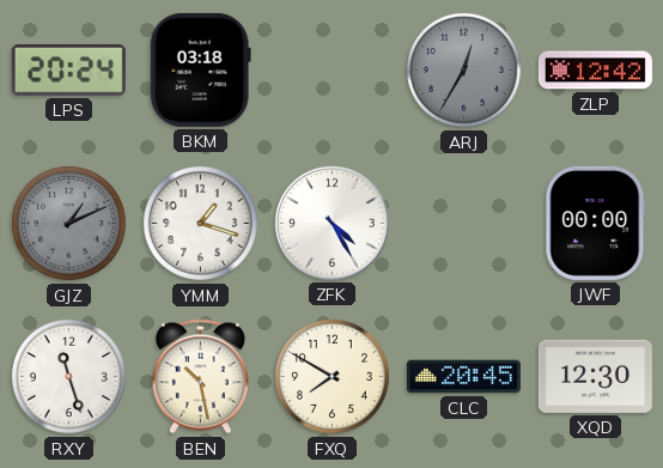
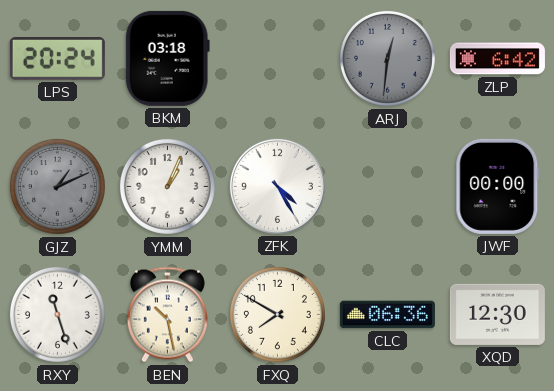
ARJ: 12:35 -> 12:31
ZLP: 12:42 -> 6:42
YMM: 1:18 -> 1:04
CLC: 20:45 -> 06:36
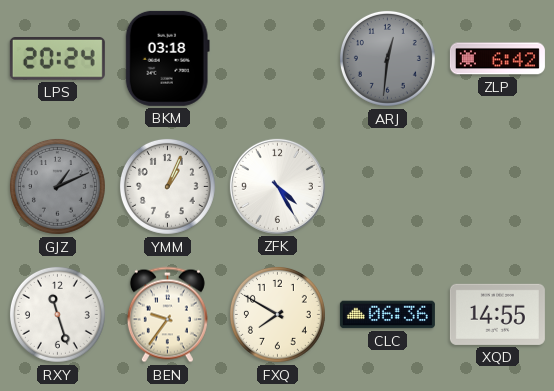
JWF: 00:00 -> none
BEN: 10:28 -> 9:36
XQD: 12:30 -> 14:55
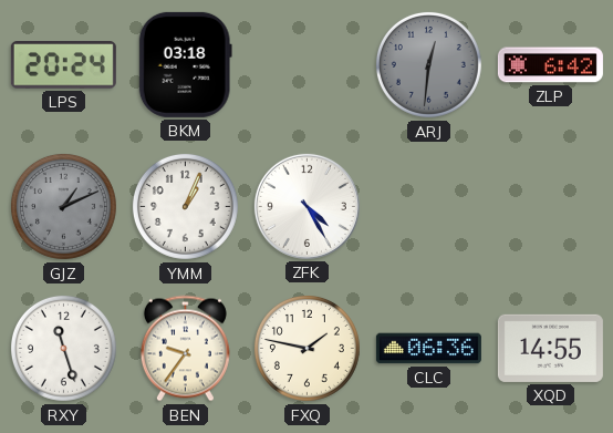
FXQ: 7:50 -> 1:47
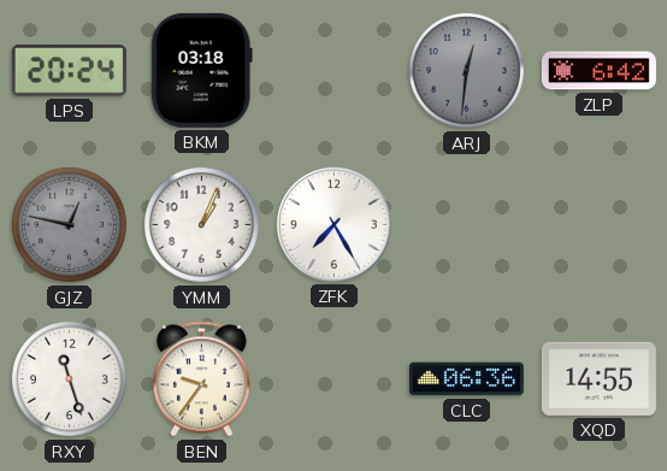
GJZ: 1:11 -> 12:47
ZFK: 4:25 -> 7:25
FXQ: 1:47 -> none
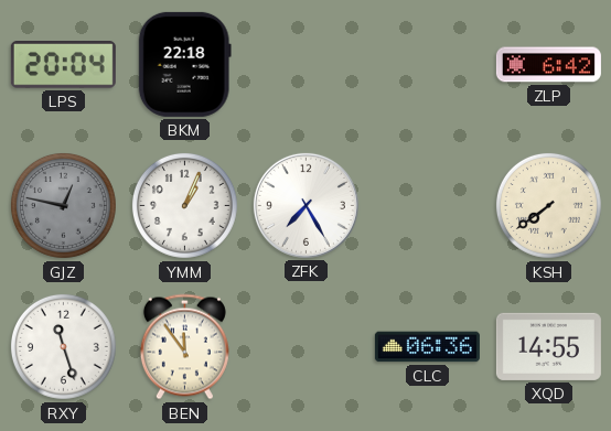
LPS: 20:24 -> 20:04
BKM: 03:18 -> 22:18
ARJ: 12:31 -> none
KSH: none -> 7:39
BEN: 9:36 -> 11:54
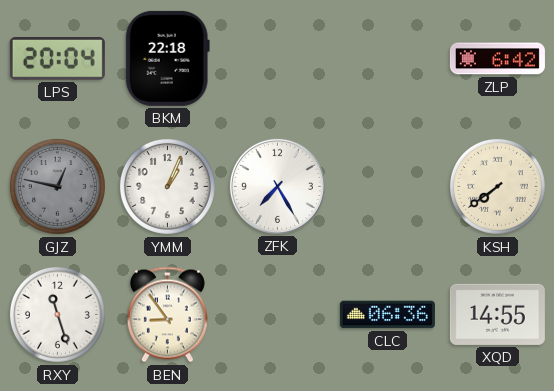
BEN: 11:54 -> 8:54
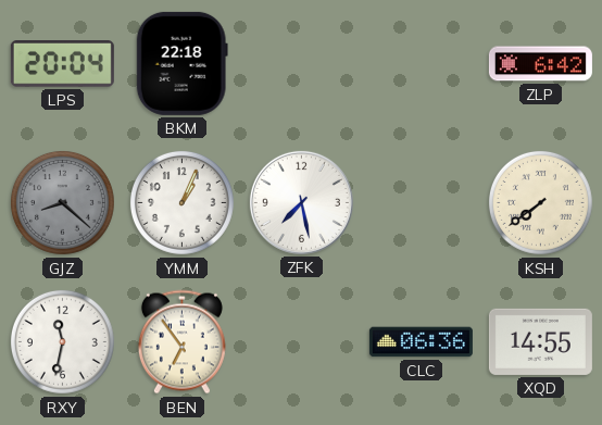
GJZ: 12:47 -> 8:22
ZFK: 7:25 -> 7:28
RXY: 11:27 -> 11:32
BEN: 8:54 -> 6:54
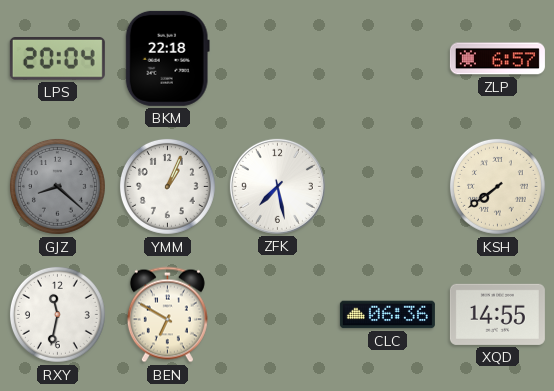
ZLP: 6:42 -> 6:57
BEN: 6:54 -> 6:50
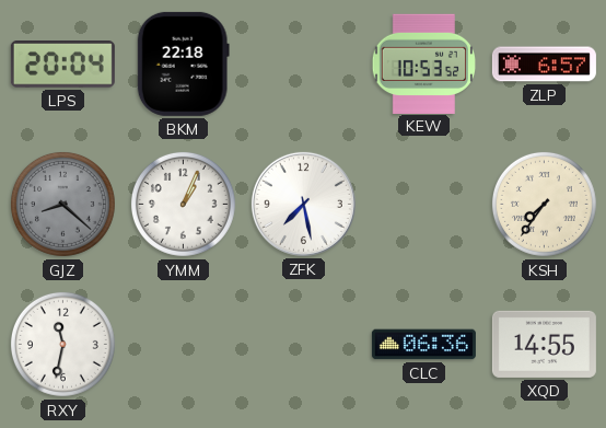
KEW: none -> 10:53
KSH: 7:39 -> 7:36
BEN: 6:50 -> none
